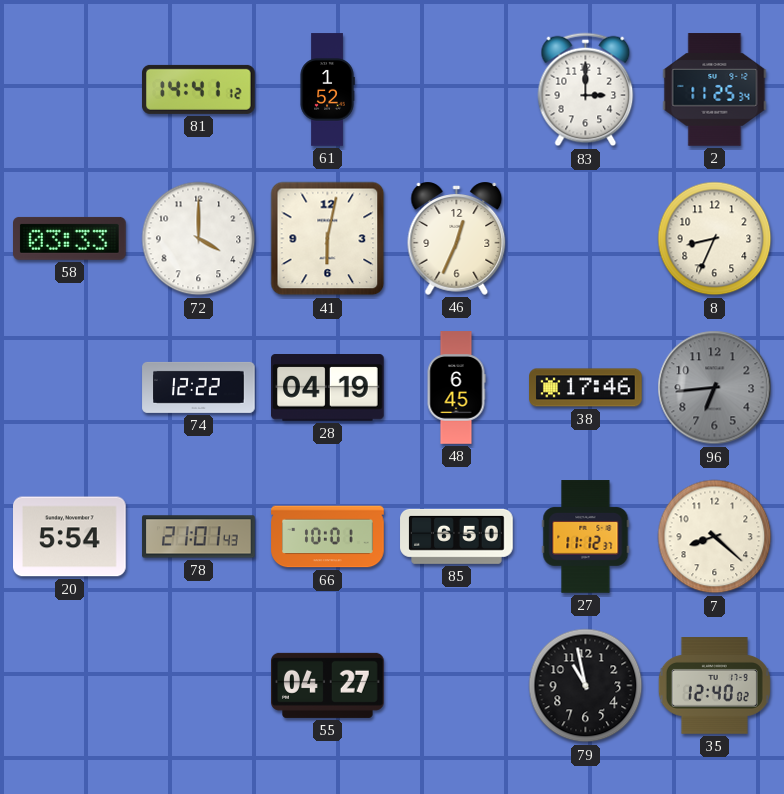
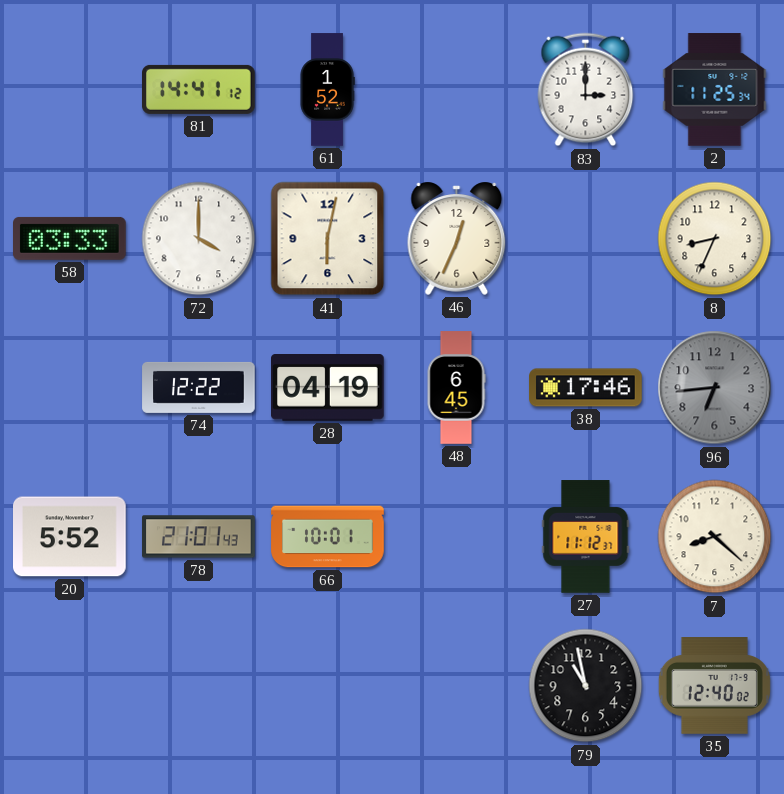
20: 5:54 -> 5:52
85: 6:50 -> none
55: 04:27 -> none
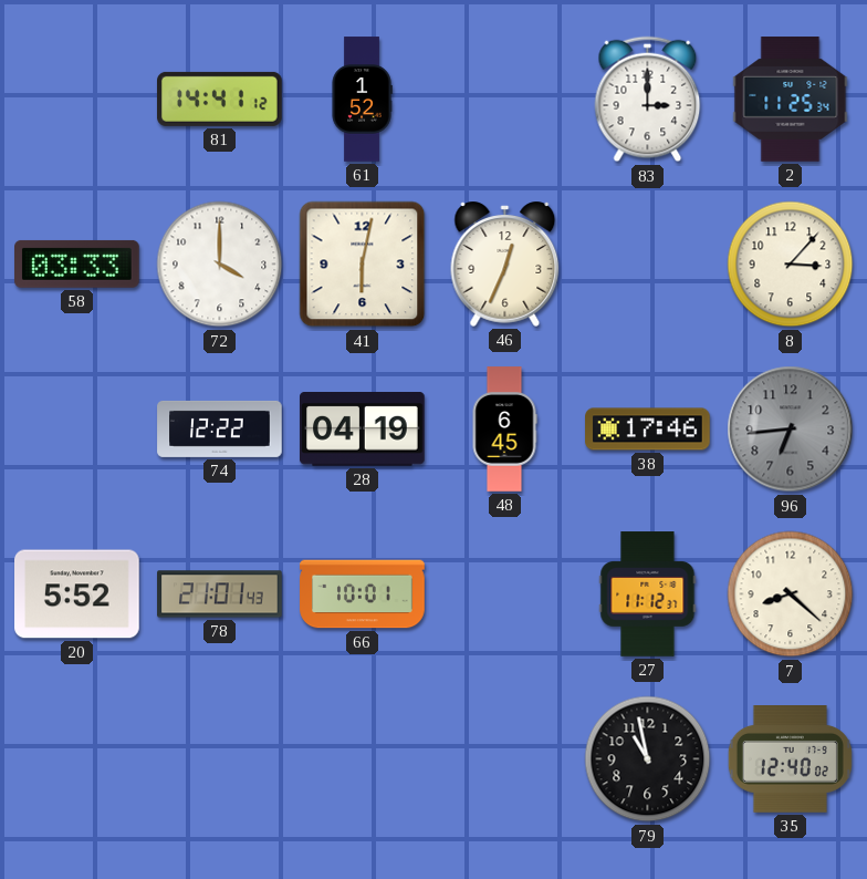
8: 8:34 -> 3:07
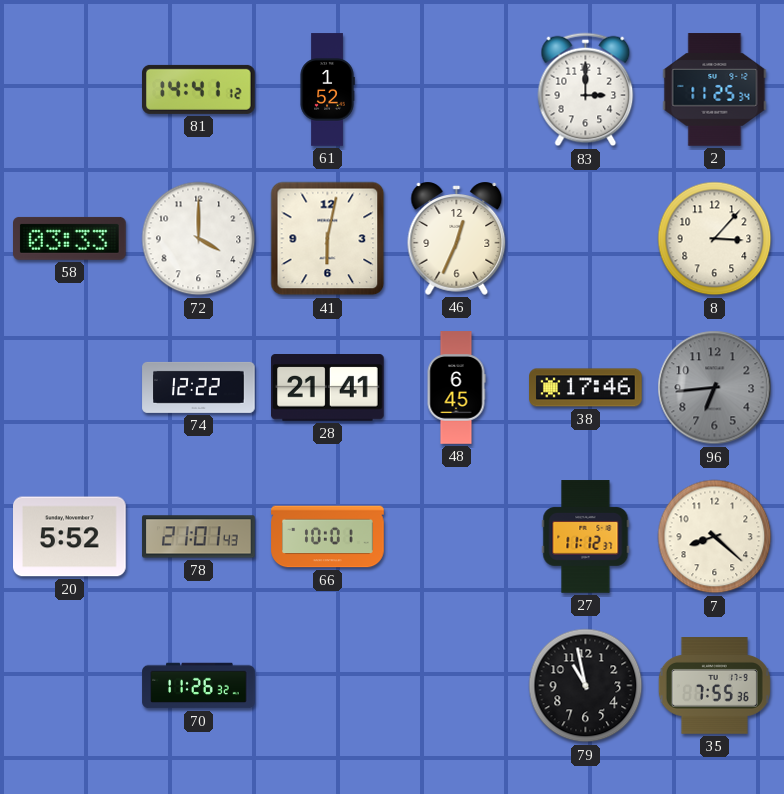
28: 04:19 -> 21:41
70: none -> 11:26
35: 12:40 -> 7:55
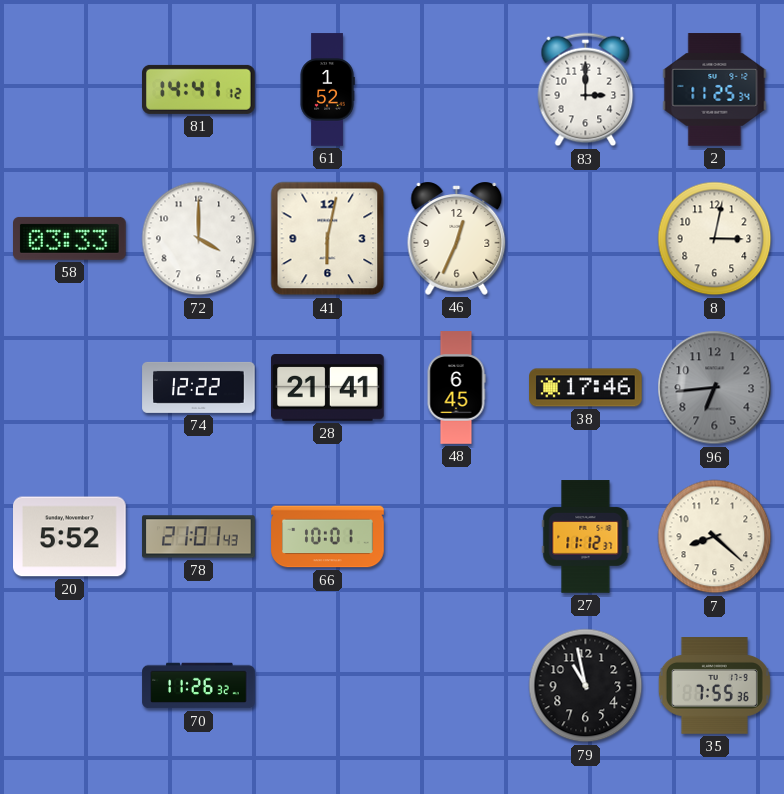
8: 3:07 -> 3:02
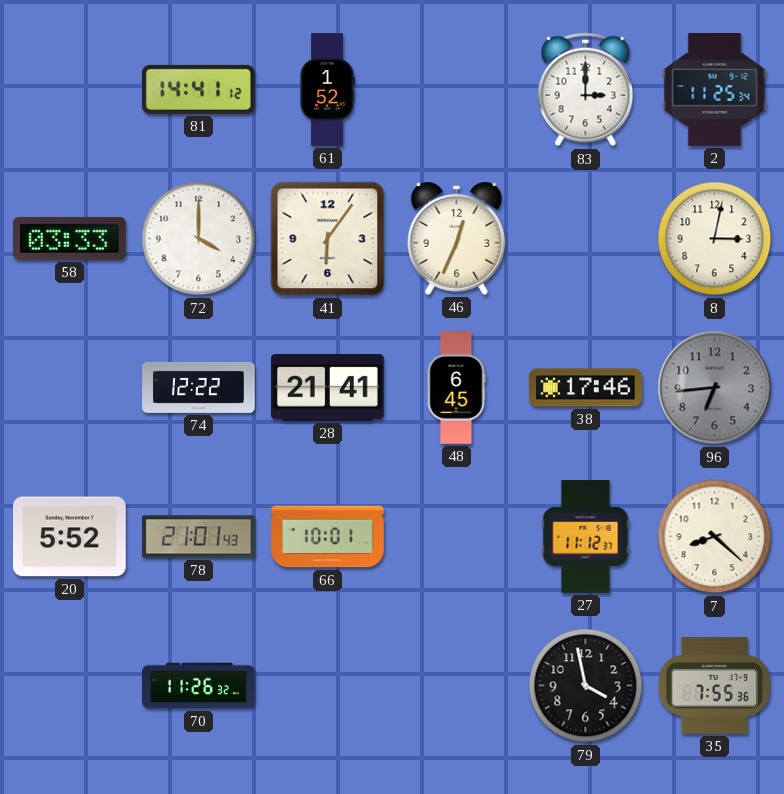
41: 6:02 -> 6:06
79: 10:58 -> 3:58
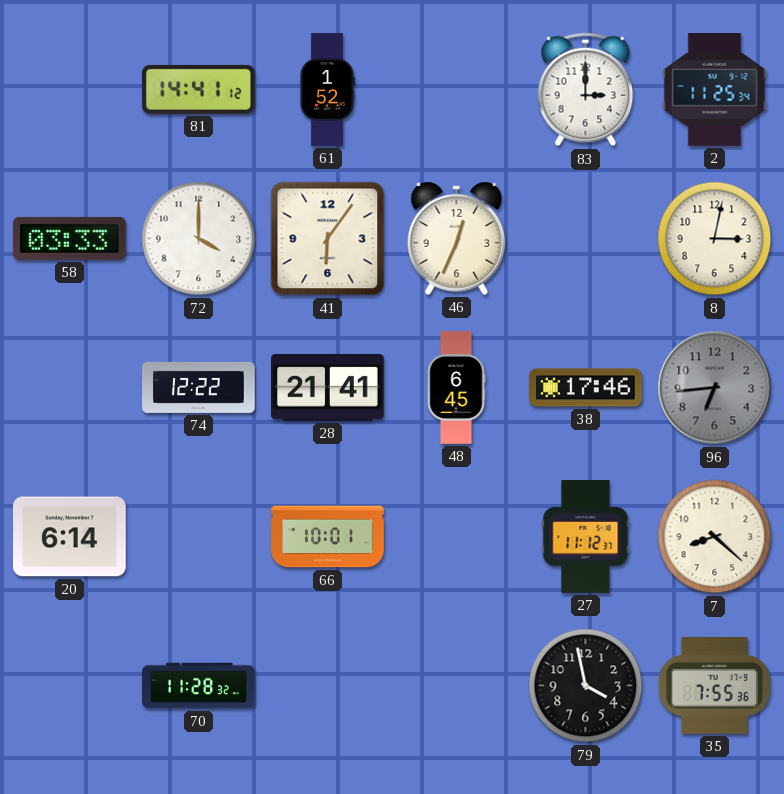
20: 5:52 -> 6:14
78: 21:01 -> none
70: 11:26 -> 11:28
